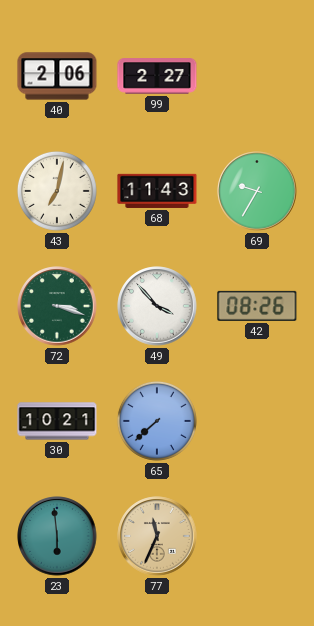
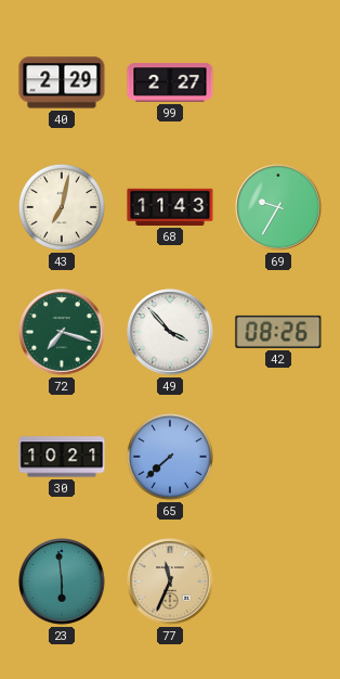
40: 2:06 -> 2:29
72: 3:18 -> 7:18
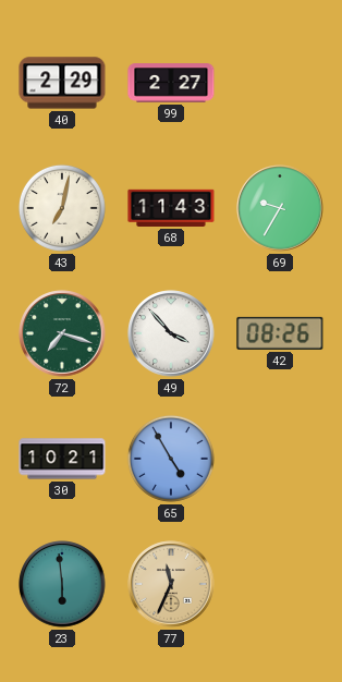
65: 7:38 -> 4:55
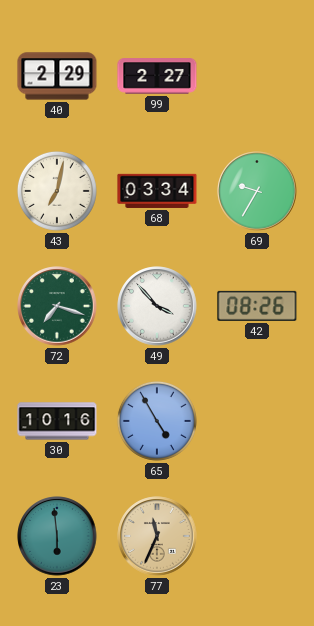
68: 11:43 -> 03:34
30: 10:21 -> 10:16
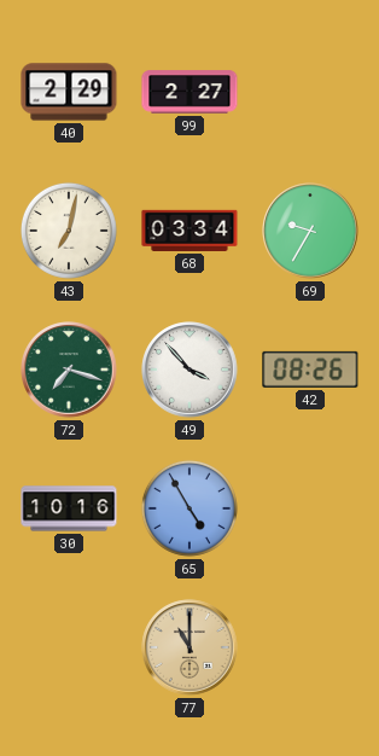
23: 5:59 -> none
77: 11:34 -> 11:00
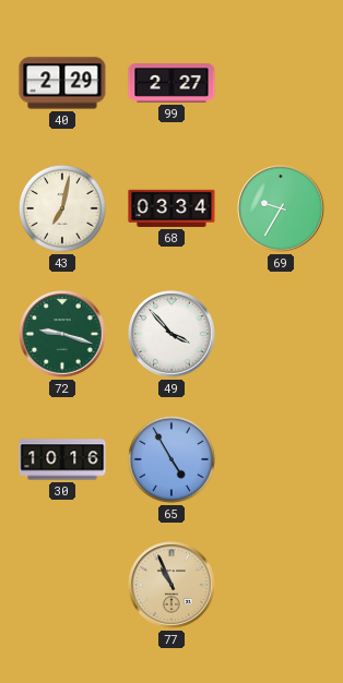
72: 7:18 -> 9:18
42: 08:26 -> none
77: 11:00 -> 10:56
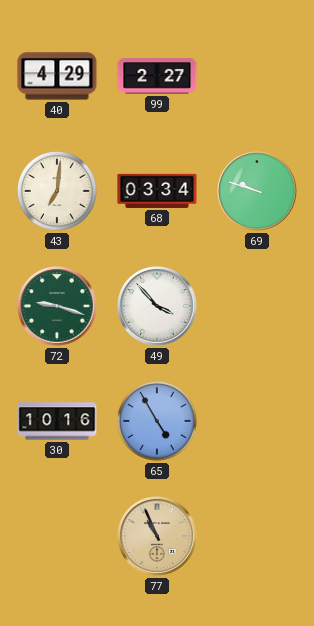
40: 2:29 -> 4:29
43: 7:02 -> 7:01
69: 9:35 -> 9:48
